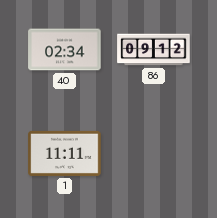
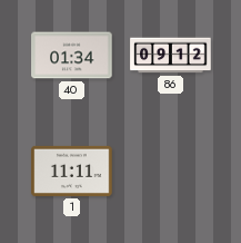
40: 02:34 -> 01:34
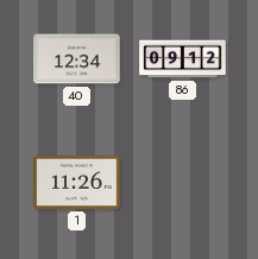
40: 01:34 -> 12:34
1: 11:11 -> 11:26
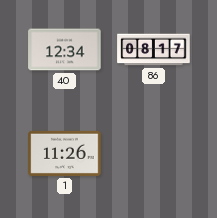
86: 09:12 -> 08:17
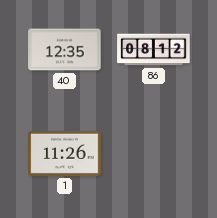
40: 12:34 -> 12:35
86: 08:17 -> 08:12
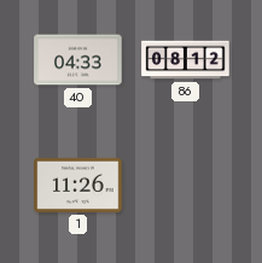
40: 12:35 -> 04:33
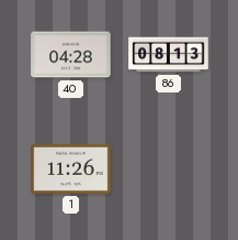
40: 04:33 -> 04:28
86: 08:12 -> 08:13
